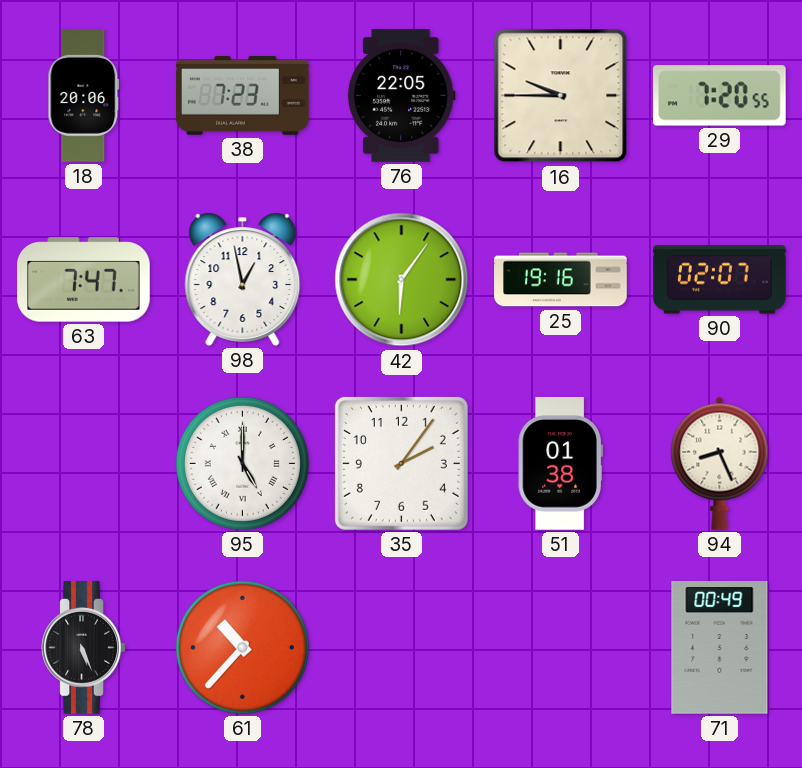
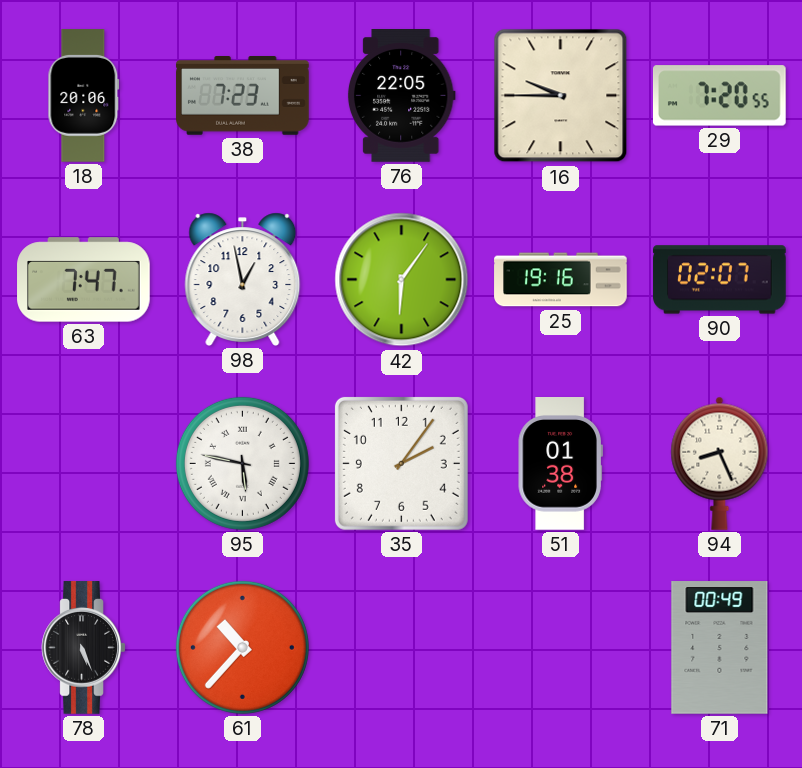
95: 5:00 -> 5:47
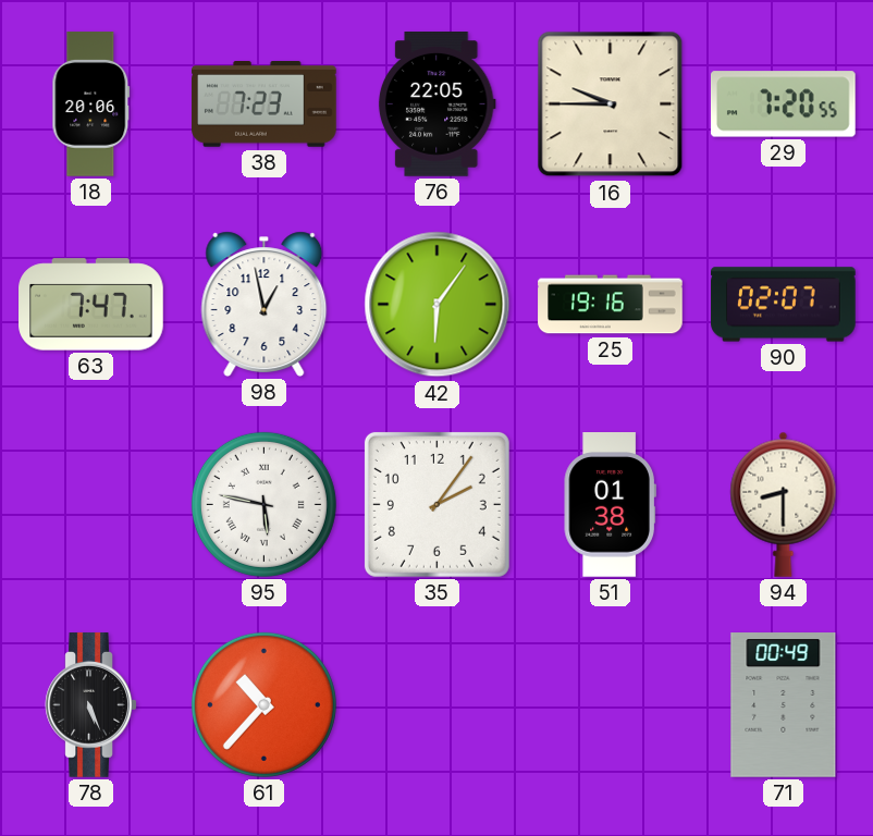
94: 8:26 -> 8:30
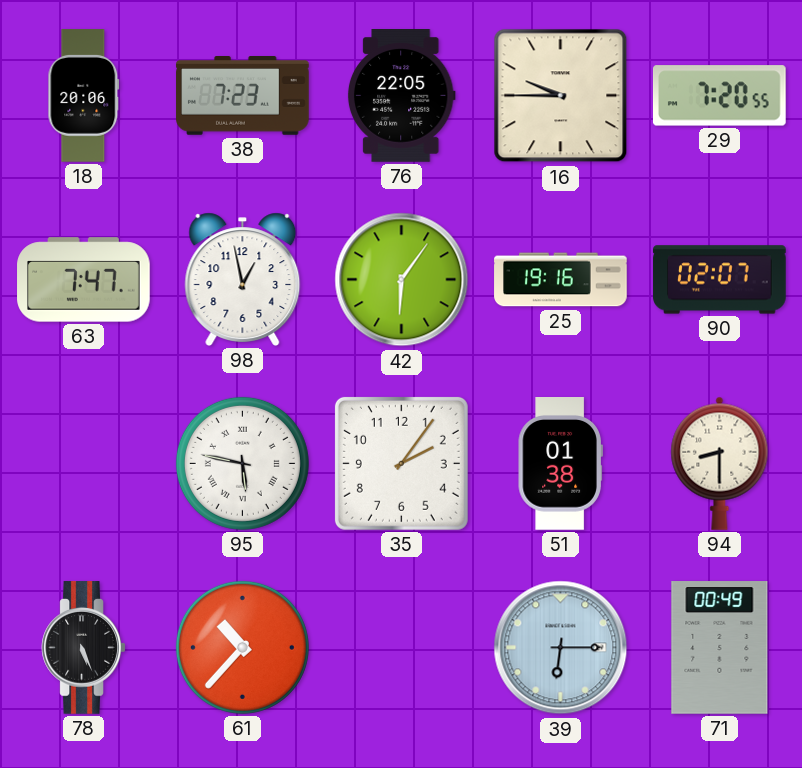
39: none -> 6:15
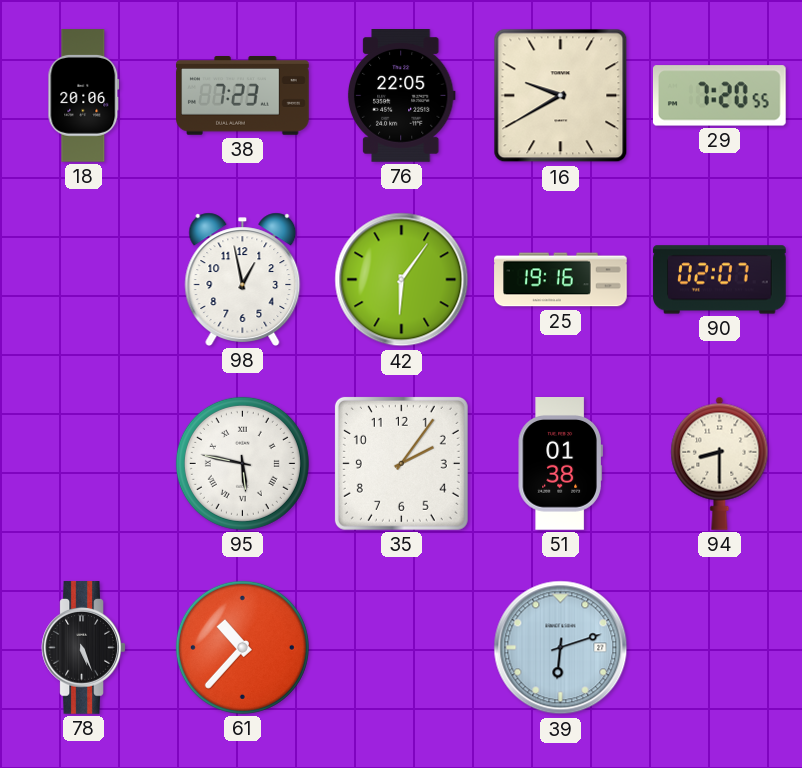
16: 9:45 -> 9:40
63: 7:47 -> none
39: 6:15 -> 6:12
71: 00:49 -> none
